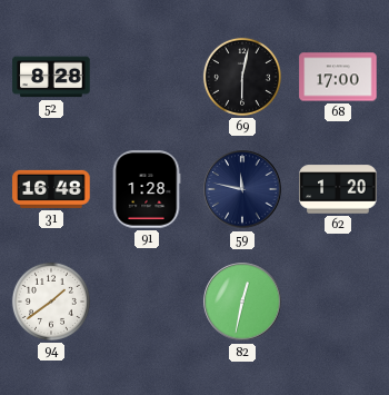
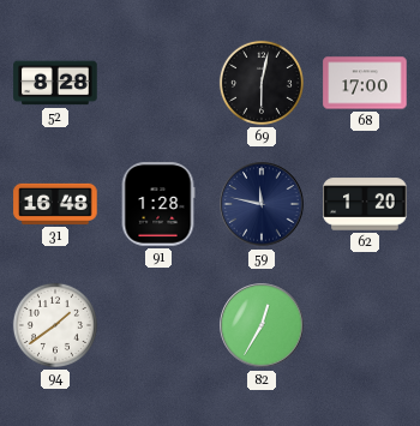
82: 12:32 -> 12:35
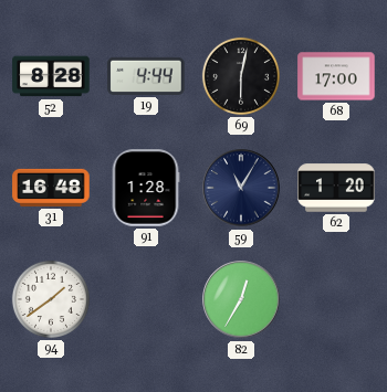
19: none -> 4:44
59: 11:47 -> 11:05
